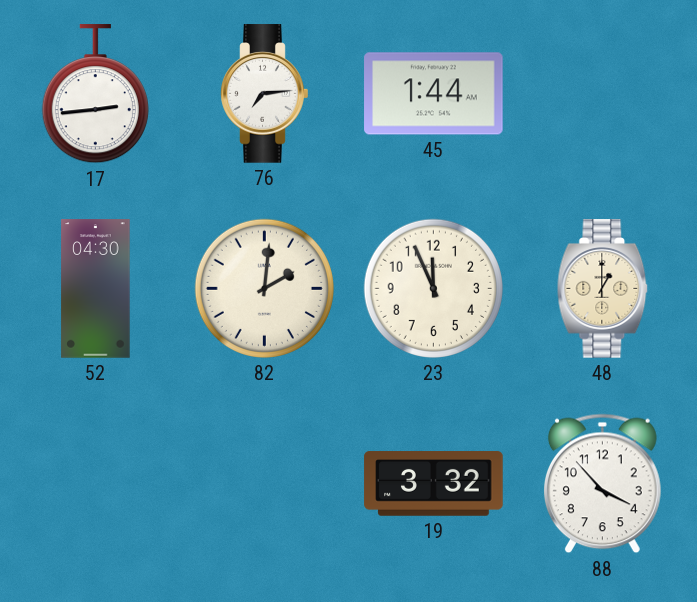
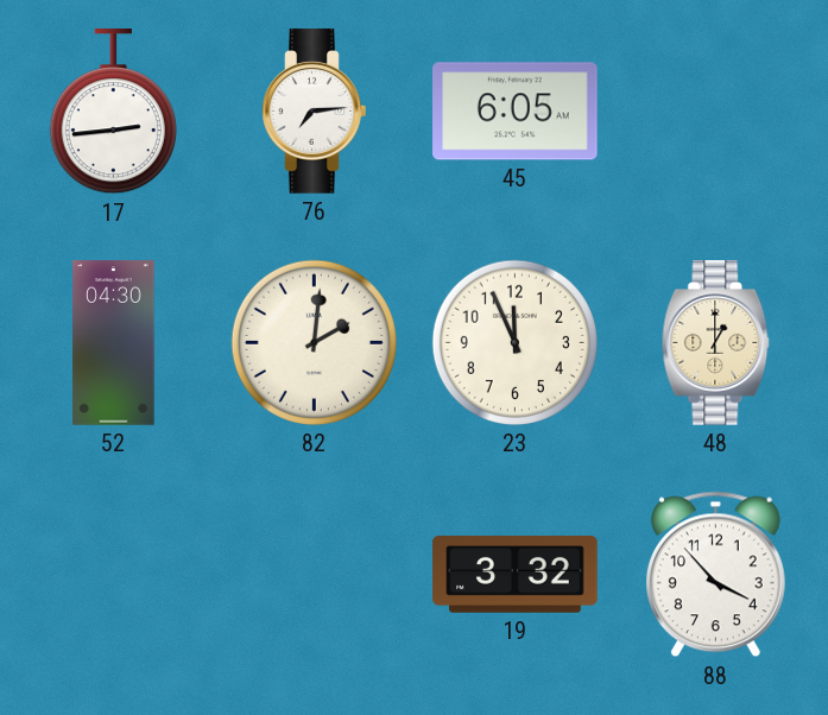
45: 1:44 -> 6:05
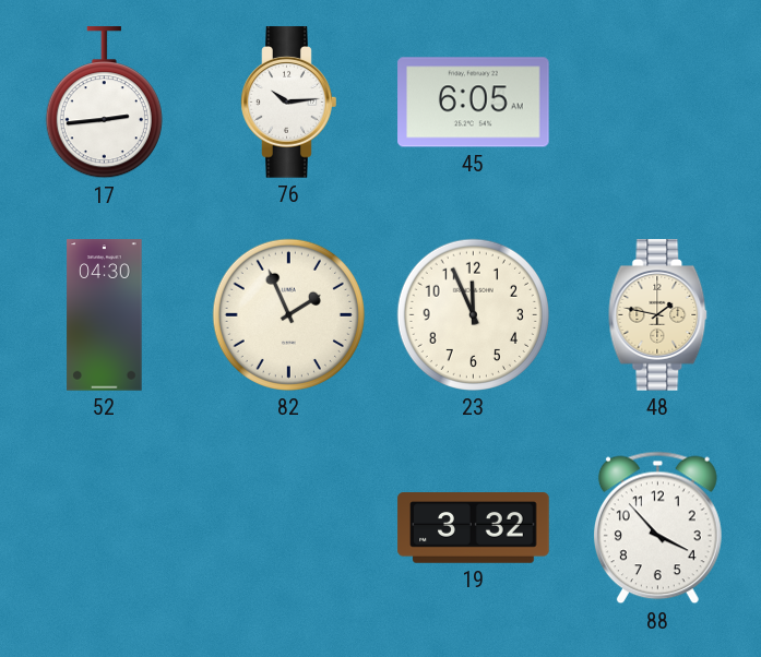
76: 7:14 -> 10:14
82: 2:01 -> 1:56
48: 1:00 -> 1:47
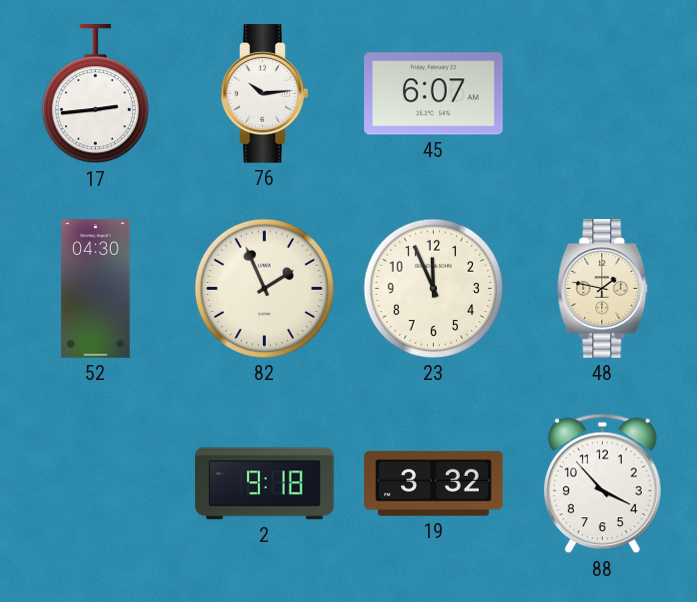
45: 6:05 -> 6:07
2: none -> 9:18
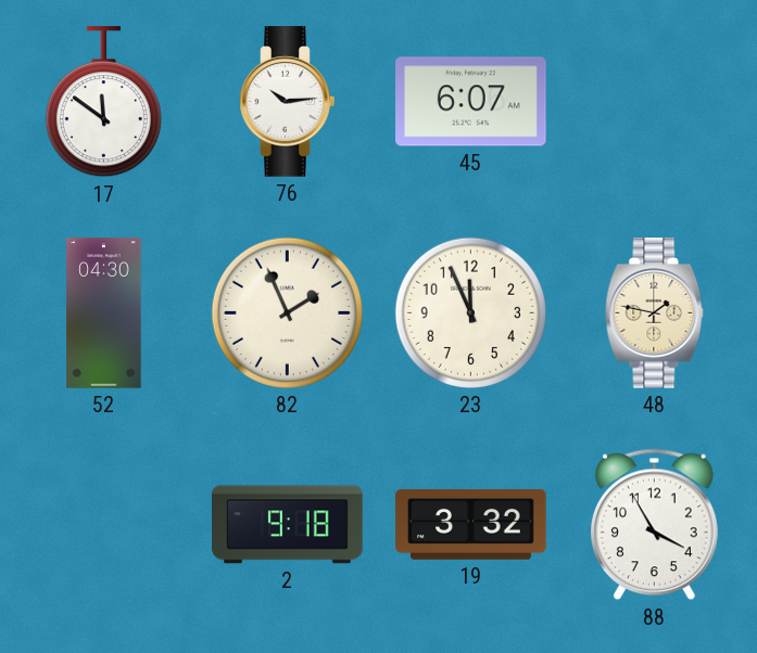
17: 2:44 -> 11:51
88: 3:53 -> 3:55
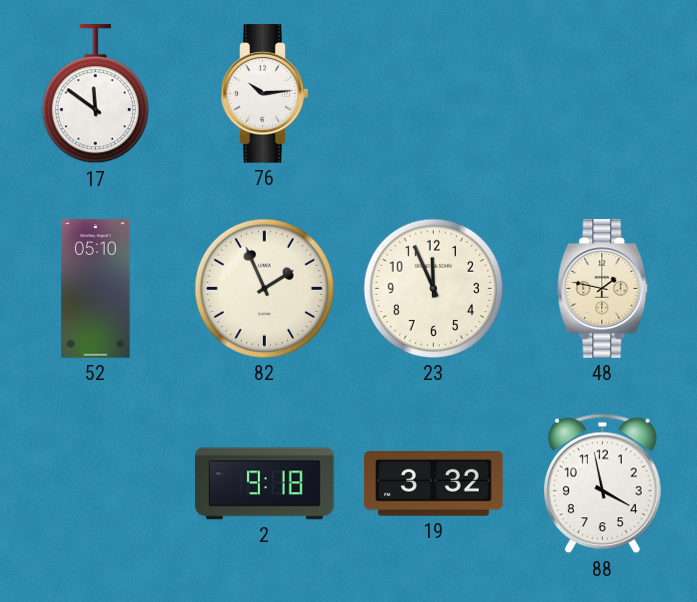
45: 6:07 -> none
52: 04:30 -> 05:10
88: 3:55 -> 3:58
